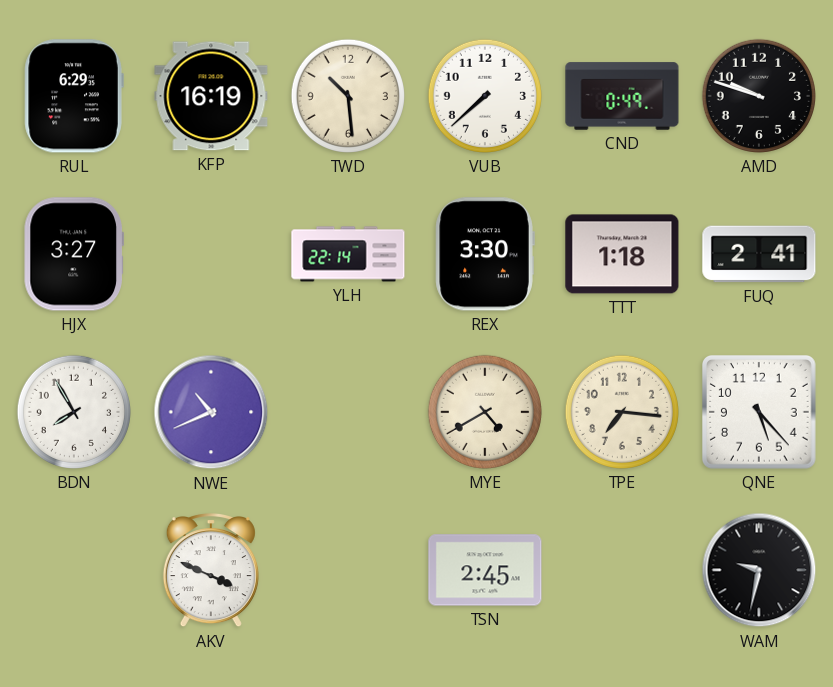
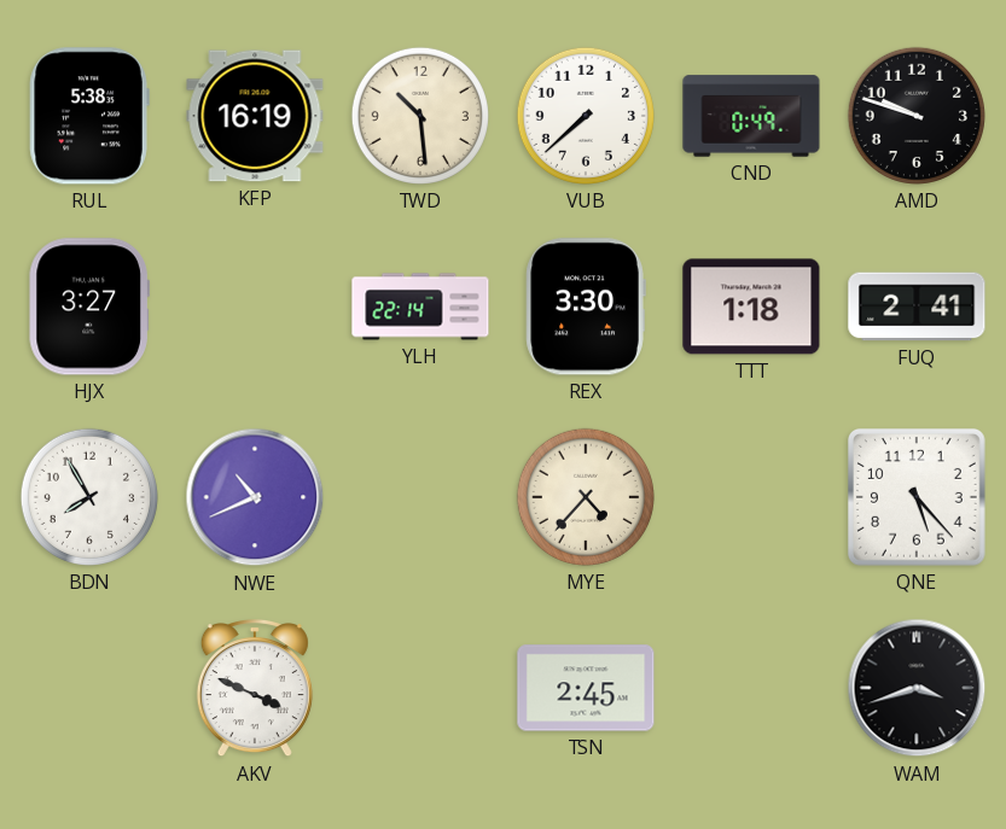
RUL: 6:29 -> 5:38
MYE: 4:40 -> 4:37
TPE: 7:16 -> none
WAM: 9:32 -> 3:42
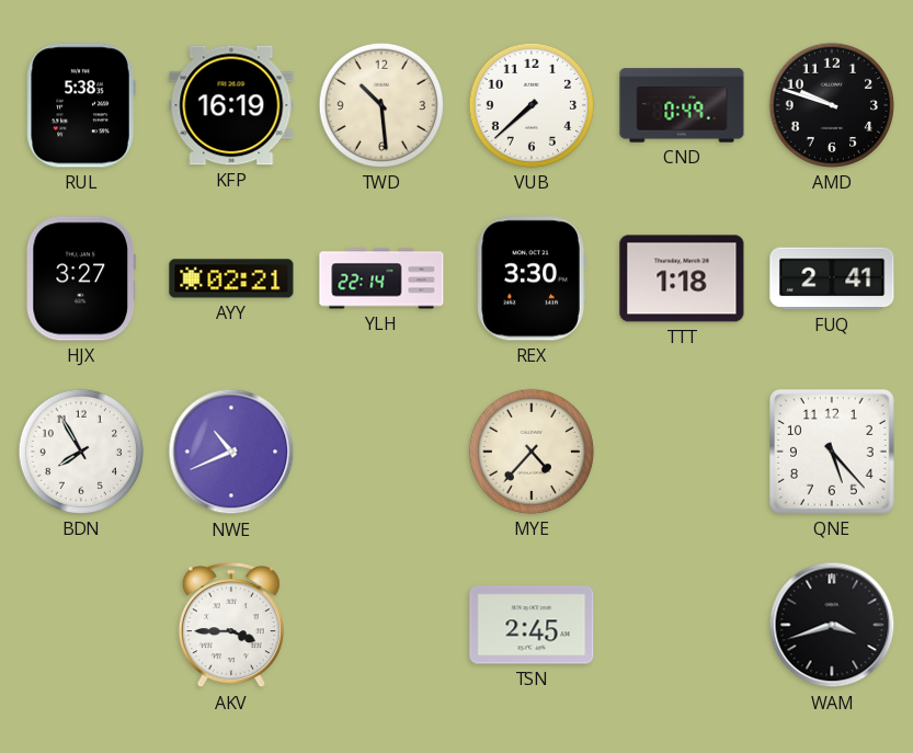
AYY: none -> 02:21
AKV: 3:49 -> 3:45
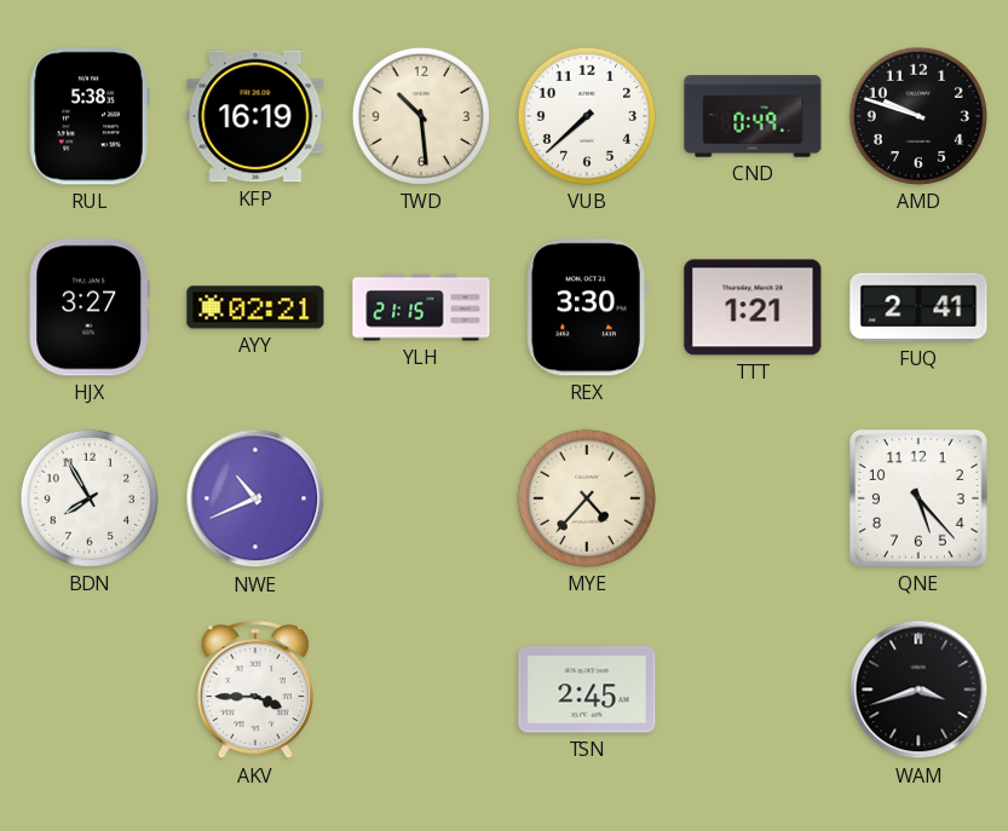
YLH: 22:14 -> 21:15
TTT: 1:18 -> 1:21
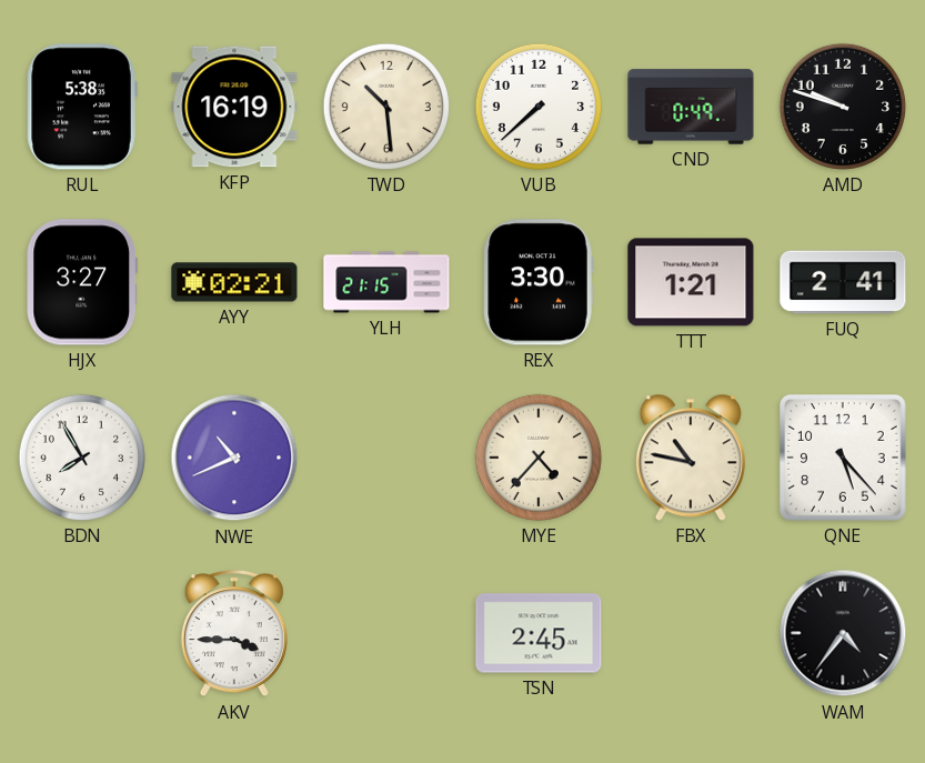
FBX: none -> 10:47
WAM: 3:42 -> 4:36
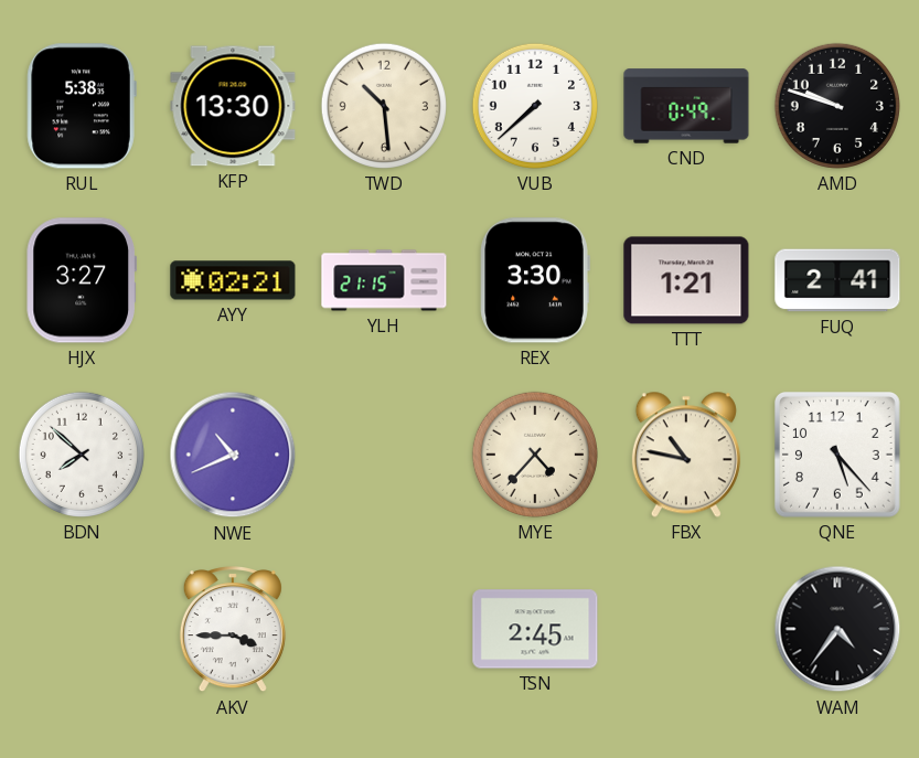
KFP: 16:19 -> 13:30
BDN: 7:55 -> 7:52
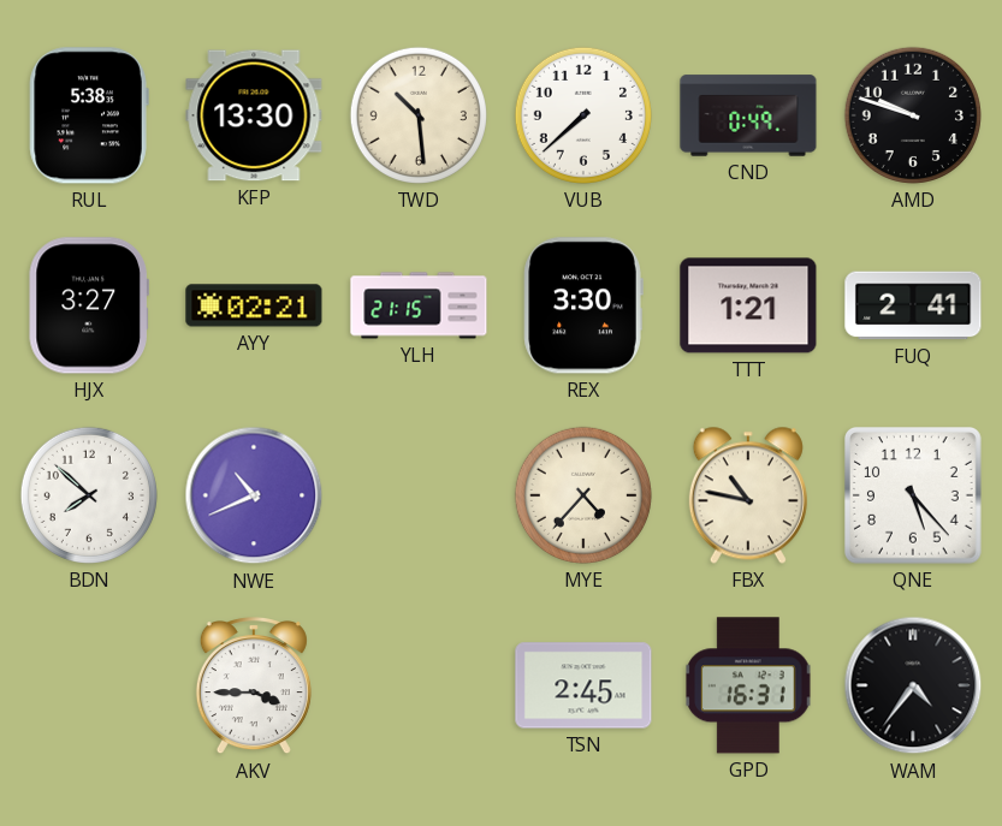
GPD: none -> 16:31
